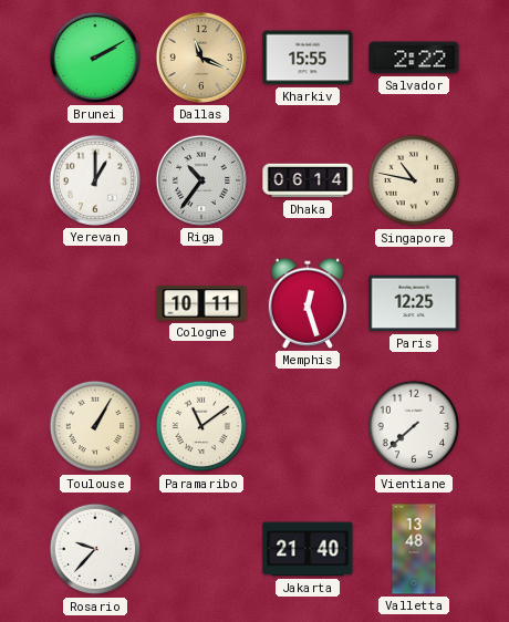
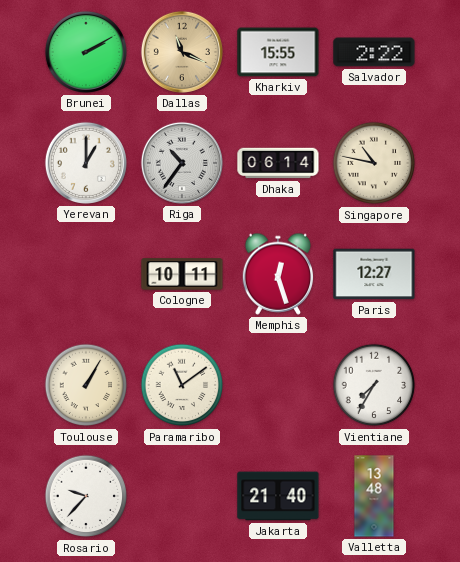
Paris: 12:25 -> 12:27
Vientiane: 7:38 -> 7:35
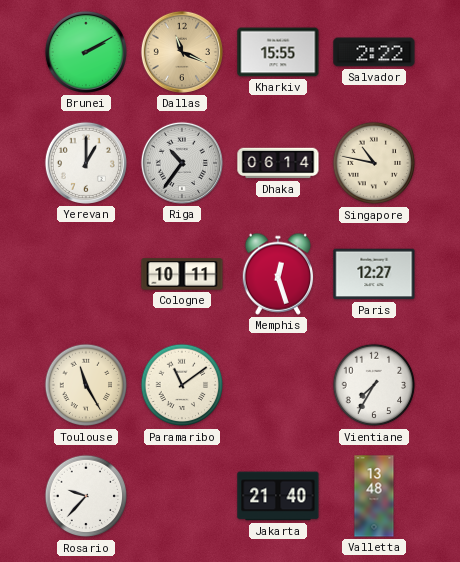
Toulouse: 1:05 -> 11:25
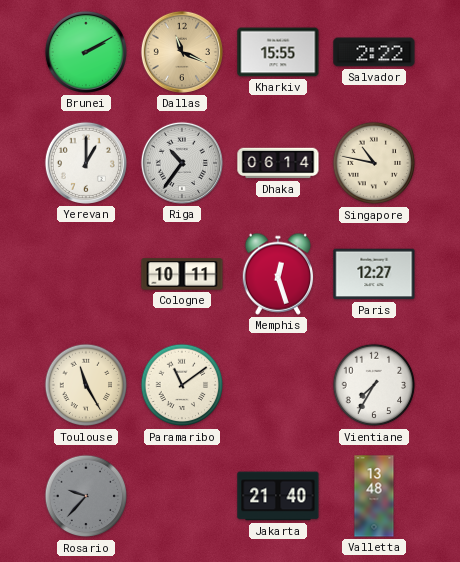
Rosario dial: white -> grey
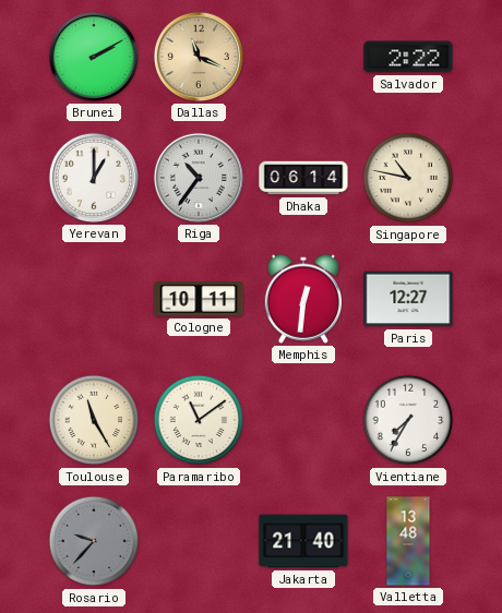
Kharkiv: 15:55 -> none
Memphis: 12:27 -> 12:31
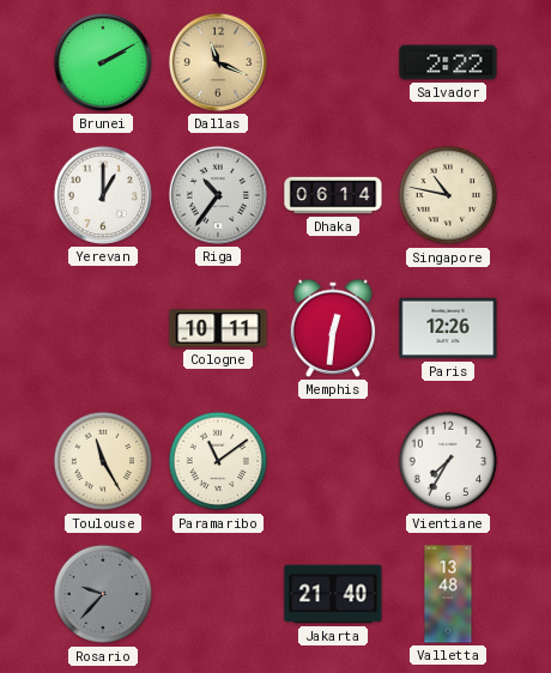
Paris: 12:27 -> 12:26
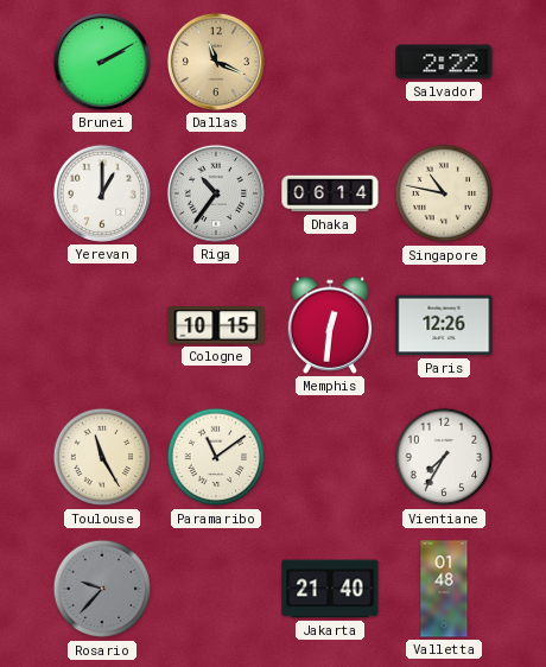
Cologne: 10:11 -> 10:15
Valletta: 13:48 -> 01:48
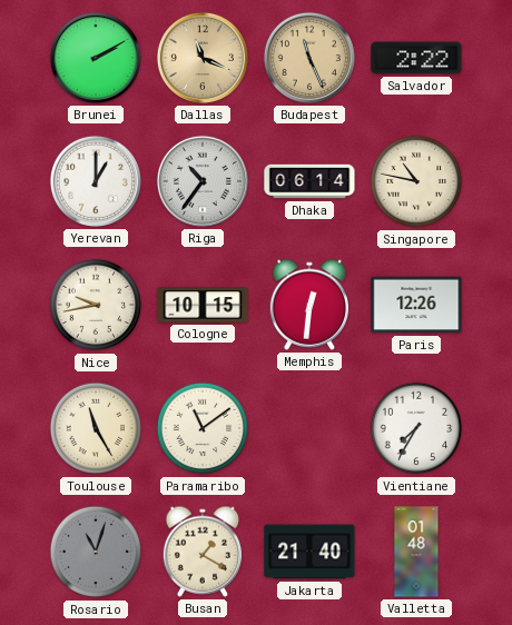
Budapest: none -> 11:26
Nice: none -> 9:43
Rosario: 9:37 -> 11:03
Busan: none -> 1:20
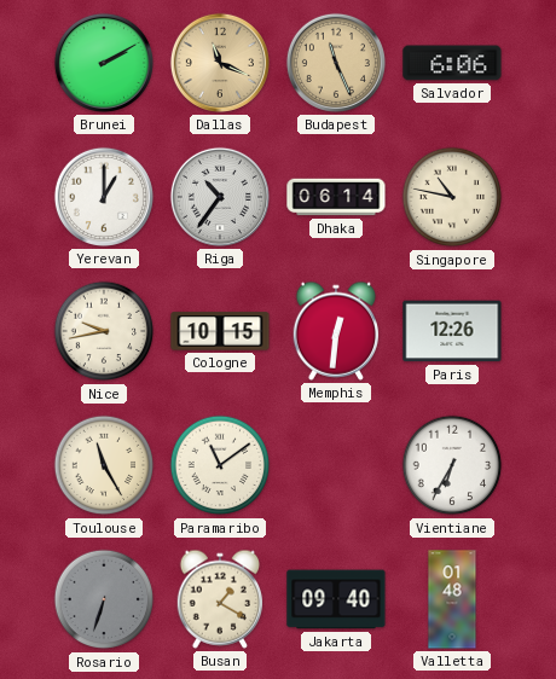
Salvador: 2:22 -> 6:06
Vientiane: 7:35 -> 6:35
Rosario: 11:03 -> 6:33
Jakarta: 21:40 -> 09:40
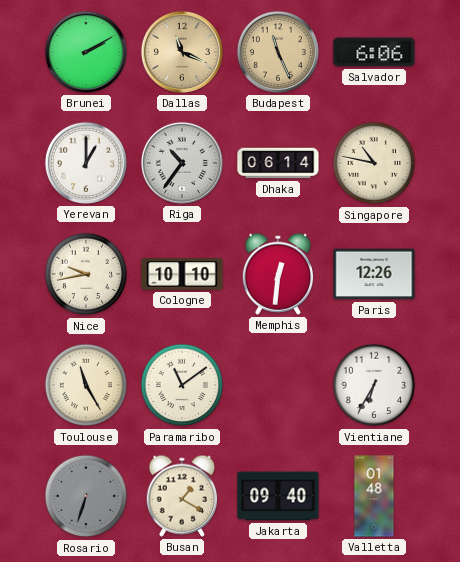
Cologne: 10:15 -> 10:10
